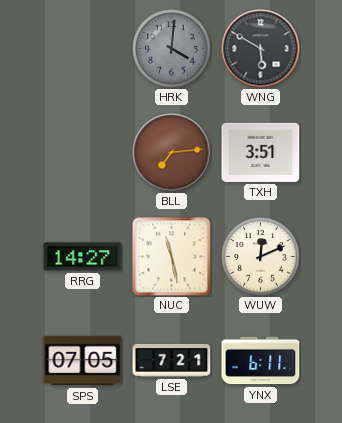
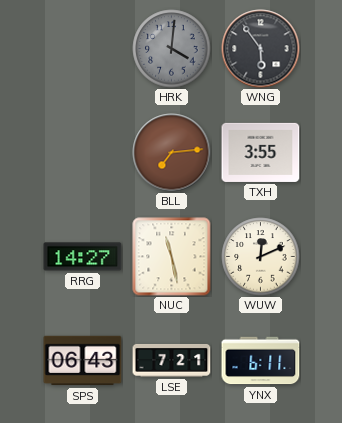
WNG: 5:50 -> 5:54
TXH: 3:51 -> 3:55
SPS: 07:05 -> 06:43
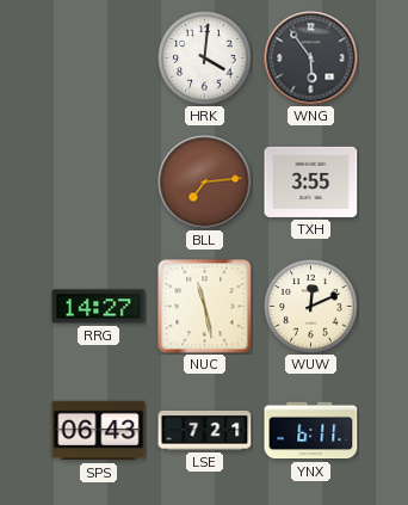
HRK dial: grey -> white
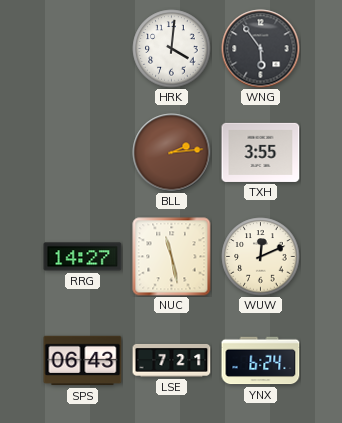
BLL: 7:14 -> 2:14
YNX: 6:11 -> 6:24
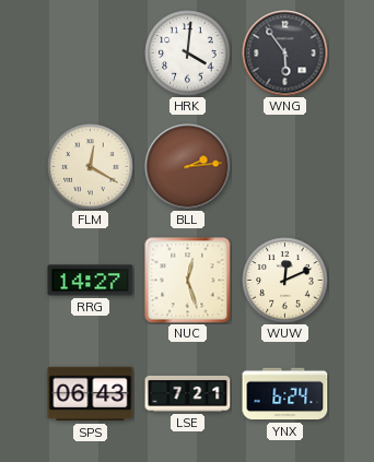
FLM: none -> 12:20
TXH: 3:55 -> none
NUC: 11:28 -> 12:27
